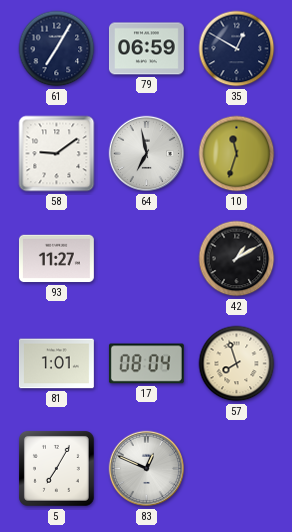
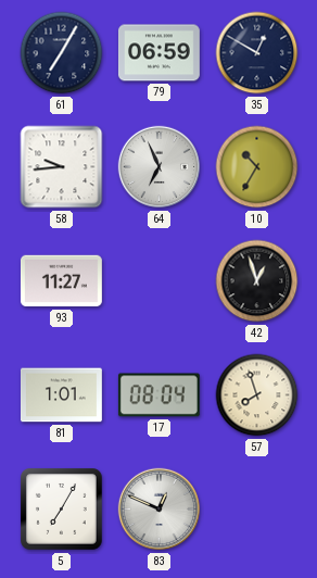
58: 9:09 -> 9:44
64: 6:58 -> 6:56
10: 11:33 -> 10:35
42: 1:10 -> 12:57
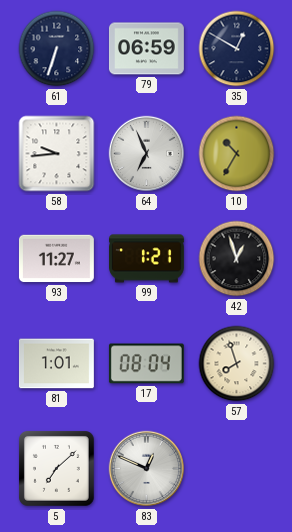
61: 7:05 -> 6:33
99: none -> 1:21
5: 7:05 -> 7:08
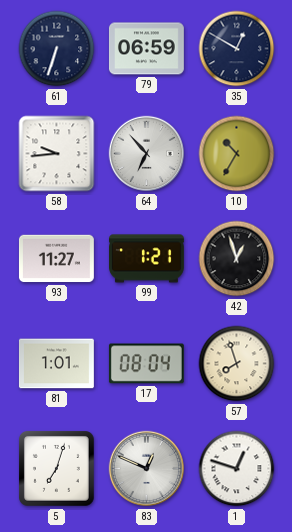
64: 6:56 -> 6:53
5: 7:08 -> 7:03
1: none -> 12:48
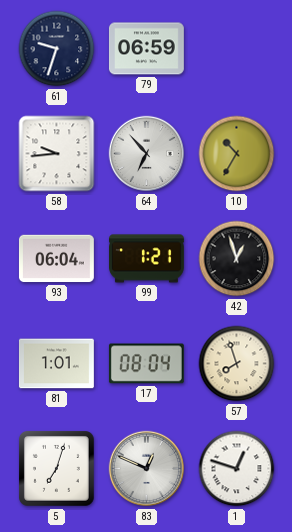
61: 6:33 -> 9:33
35: 12:50 -> none
93: 11:27 -> 06:04
